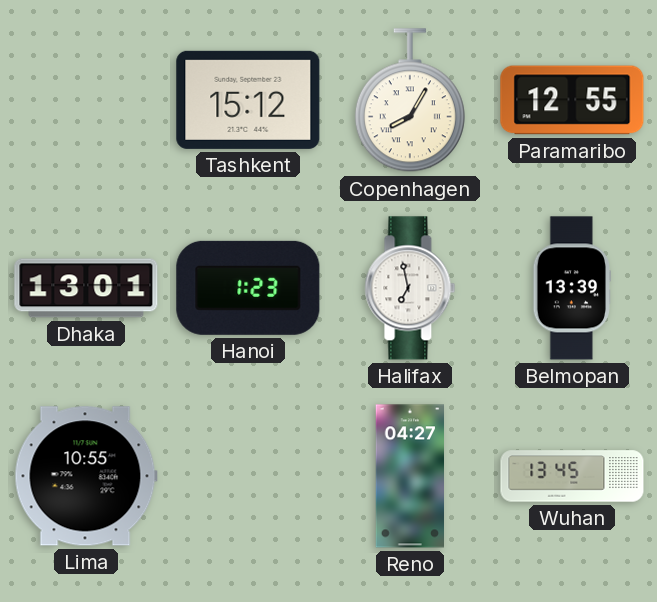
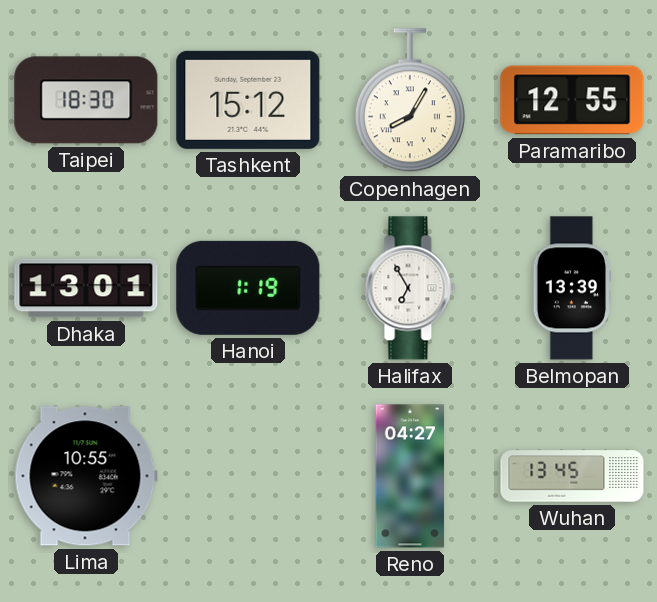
Taipei: none -> 18:30
Hanoi: 1:23 -> 1:19
Halifax: 6:58 -> 6:55
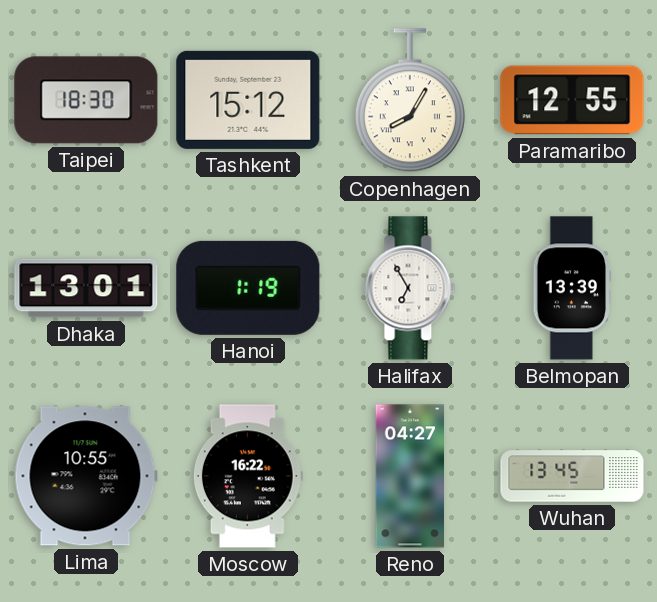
Moscow: none -> 16:22
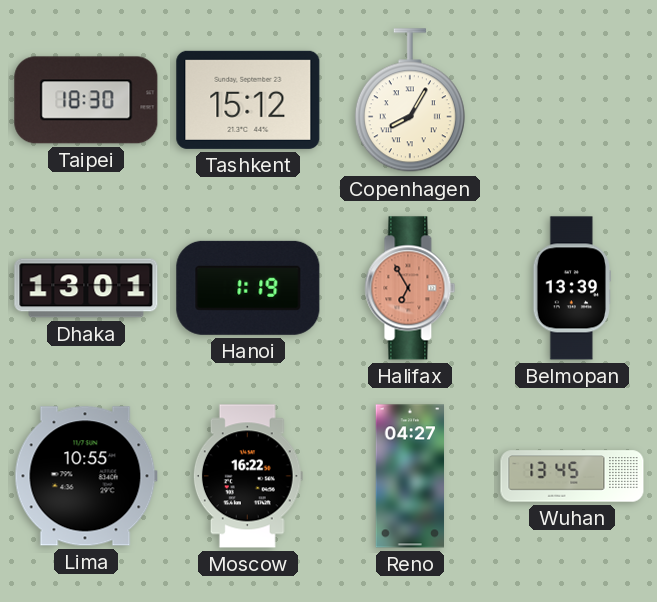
Paramaribo: 12:55 -> none
Halifax dial: white -> salmon
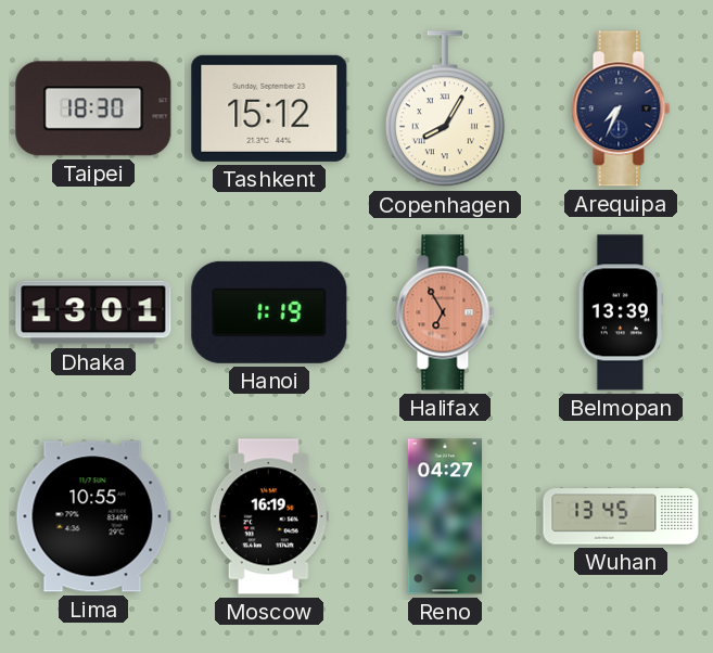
Arequipa: none -> 7:34
Moscow: 16:22 -> 16:19
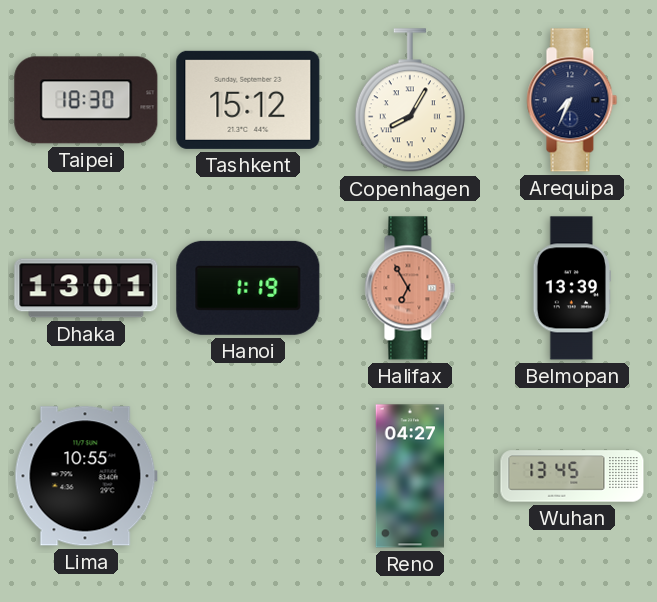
Moscow: 16:19 -> none
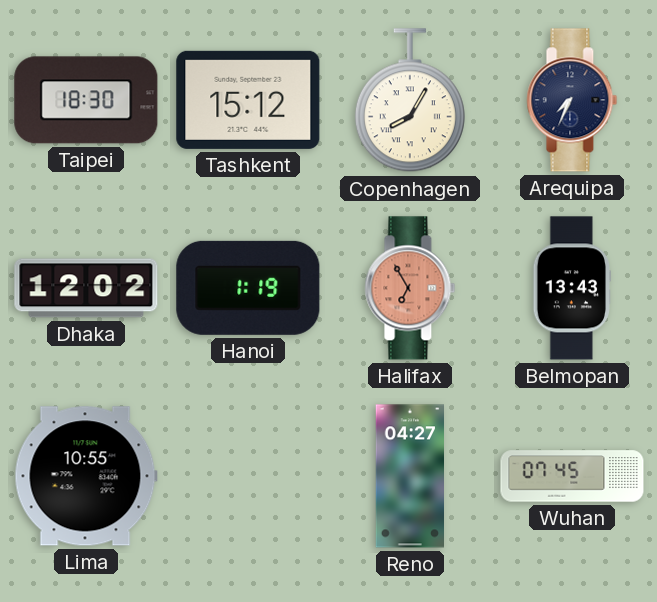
Dhaka: 13:01 -> 12:02
Belmopan: 13:39 -> 13:43
Wuhan: 13:45 -> 07:45
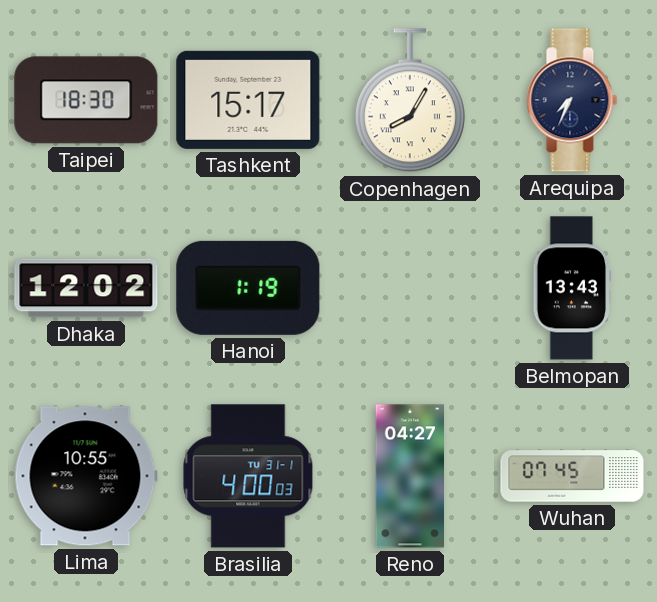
Tashkent: 15:12 -> 15:17
Halifax: 6:55 -> none
Brasilia: none -> 4:00
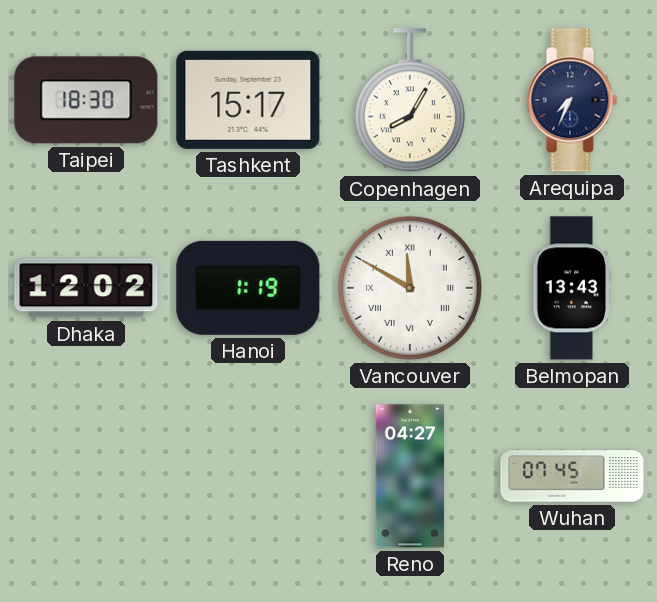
Vancouver: none -> 11:50
Lima: 10:55 -> none
Brasilia: 4:00 -> none
